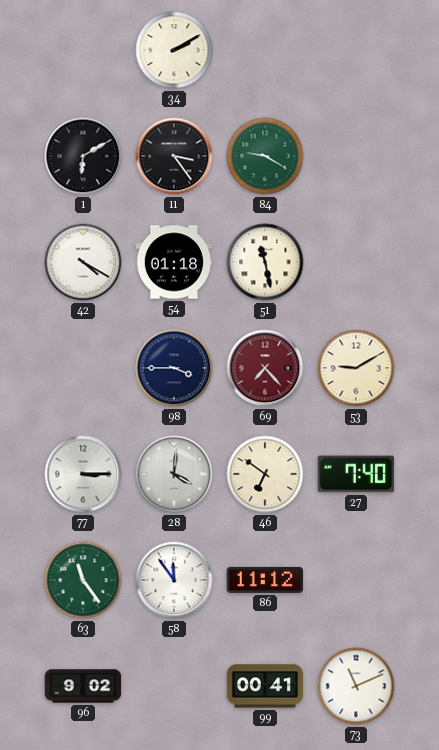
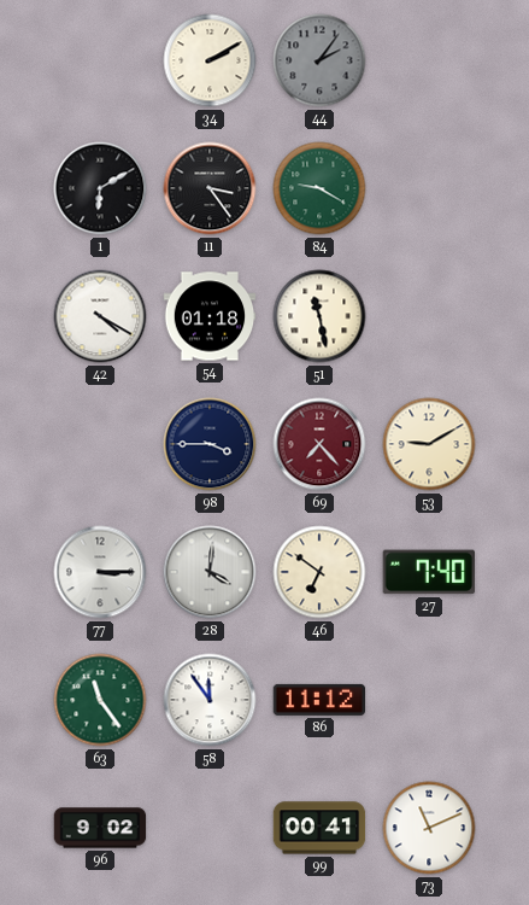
44: none -> 2:06
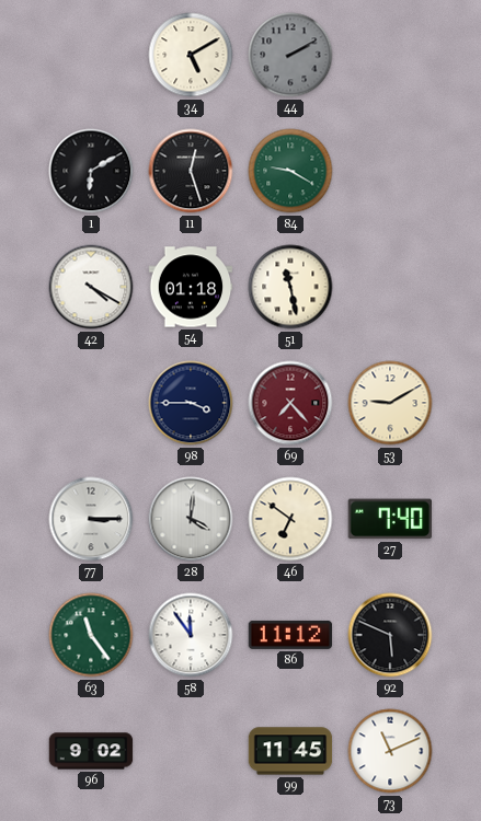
34: 2:10 -> 5:10
44: 2:06 -> 2:10
11: 3:24 -> 12:27
92: none -> 5:49
99: 00:41 -> 11:45
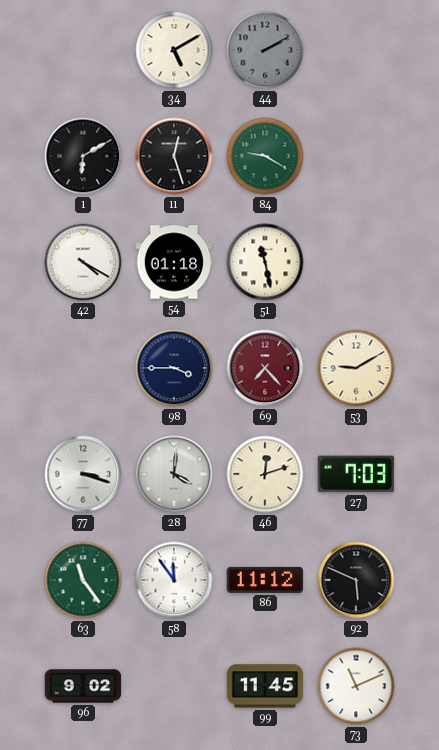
77: 3:15 -> 3:18
46: 6:51 -> 12:12
27: 7:40 -> 7:03
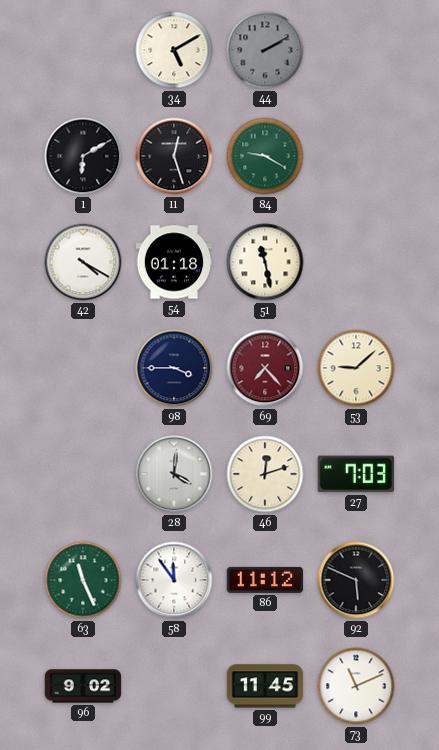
53: 9:10 -> 9:08
77: 3:18 -> none
63: 11:24 -> 11:26
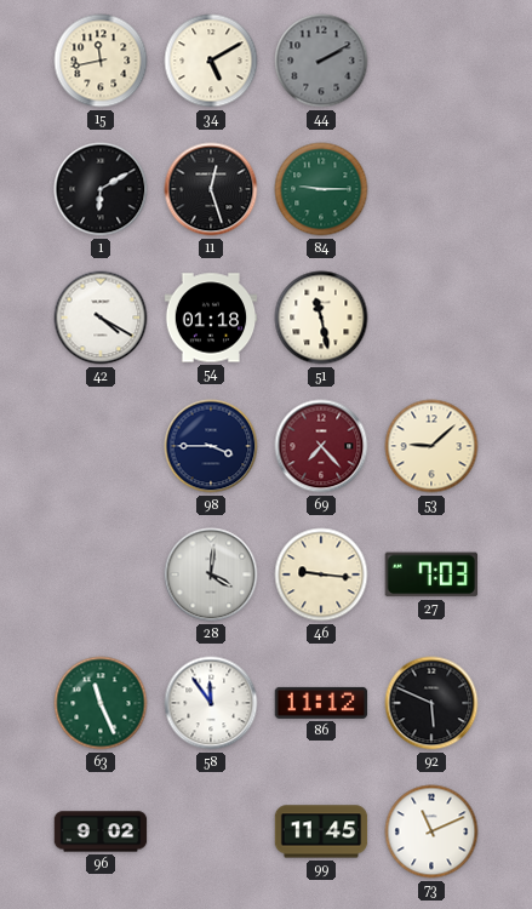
15: none -> 11:43
84: 9:20 -> 9:15
46: 12:12 -> 9:16
